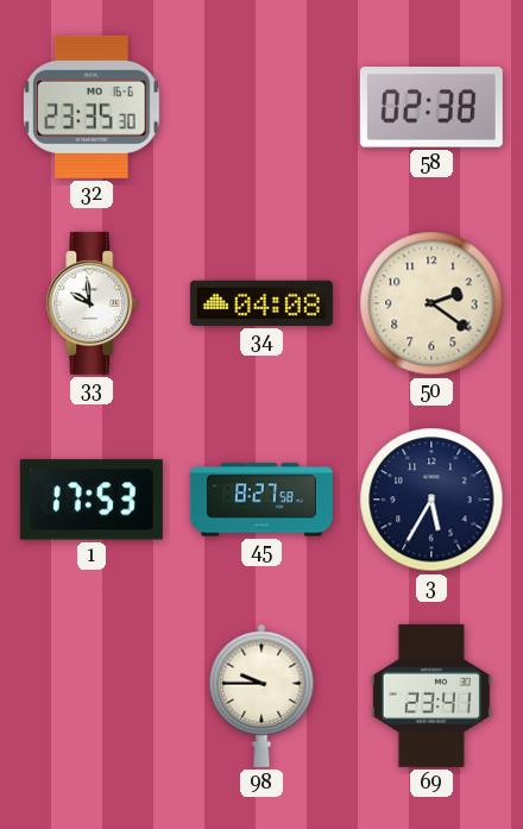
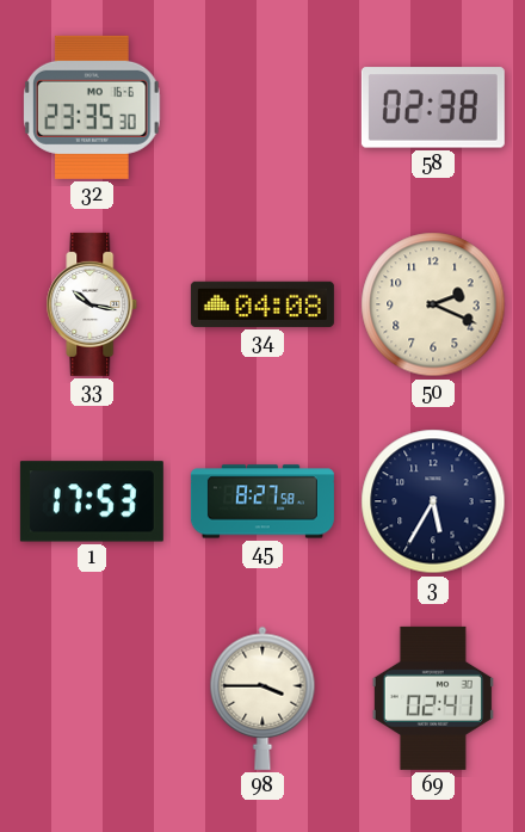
33: 9:59 -> 10:17
50: 2:21 -> 2:19
98: 9:45 -> 3:45
69: 23:41 -> 02:41
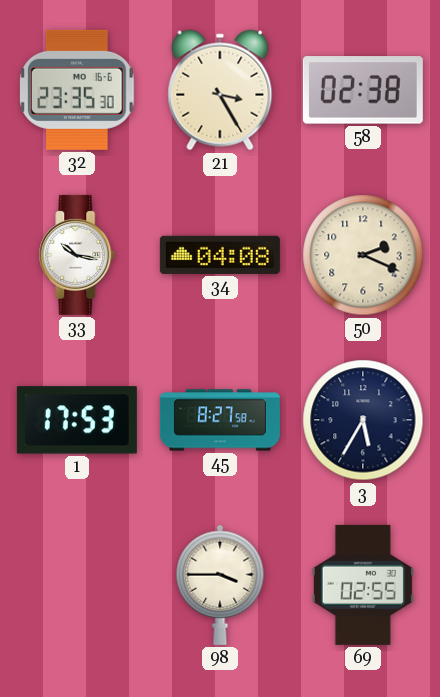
21: none -> 3:25
69: 02:41 -> 02:55
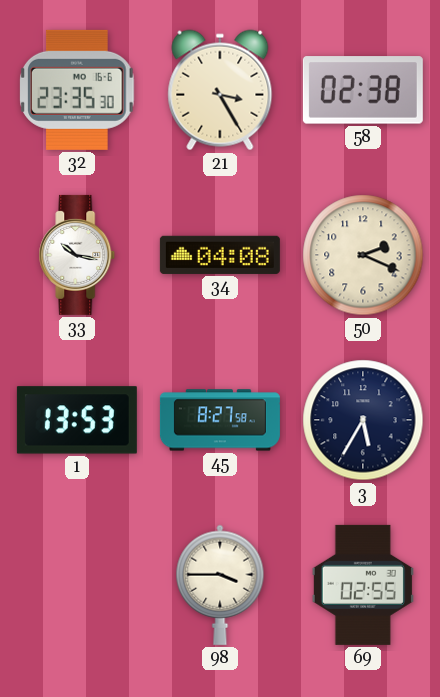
1: 17:53 -> 13:53
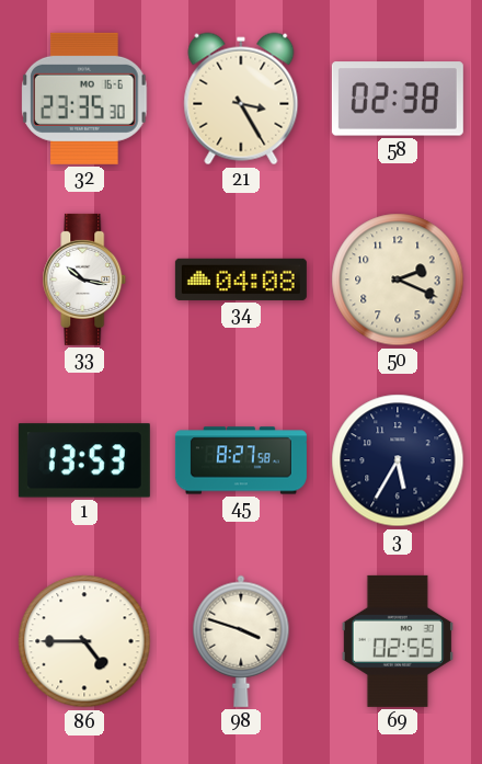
86: none -> 4:45
98: 3:45 -> 3:48
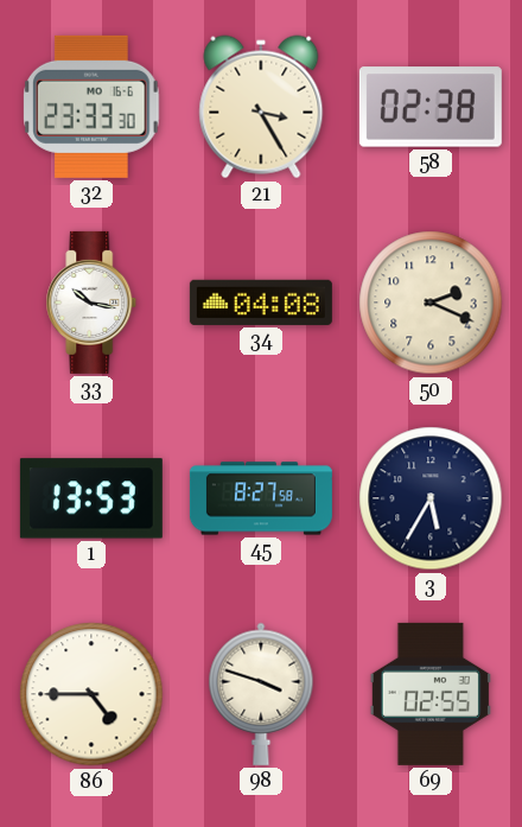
32: 23:35 -> 23:33
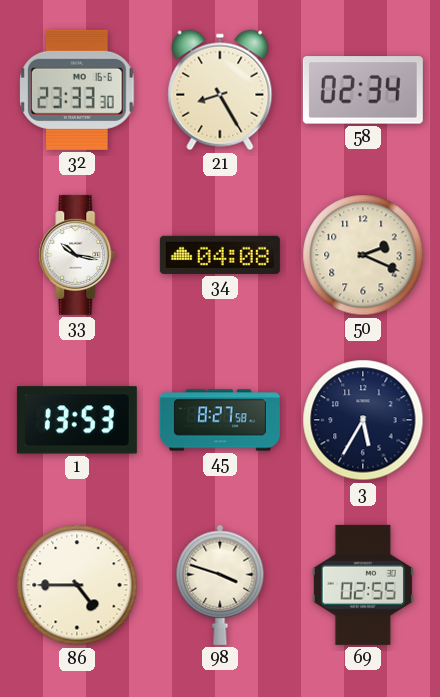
21: 3:25 -> 8:25
58: 02:38 -> 02:34
